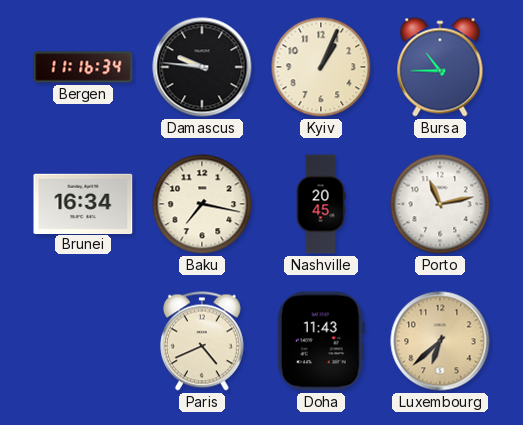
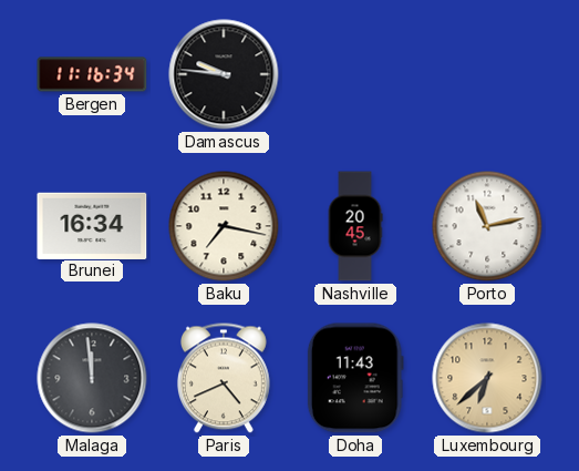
Kyiv: 1:04 -> none
Bursa: 10:45 -> none
Malaga: none -> 11:59
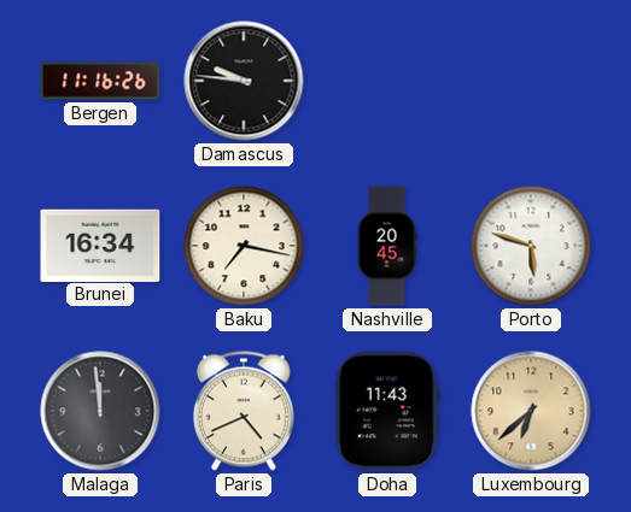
Bergen: 11:16:34 -> 11:16:26
Porto: 11:13 -> 5:48
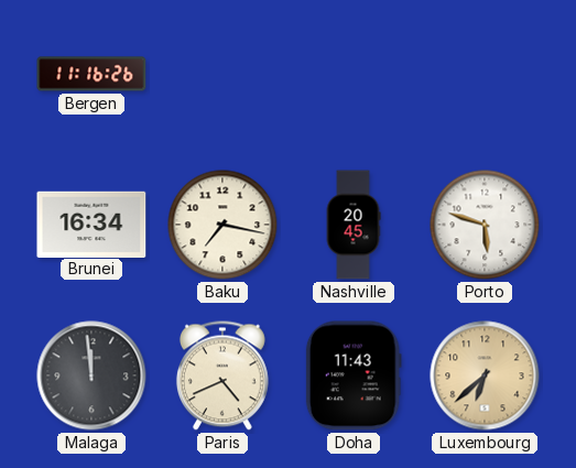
Damascus: 9:46 -> none
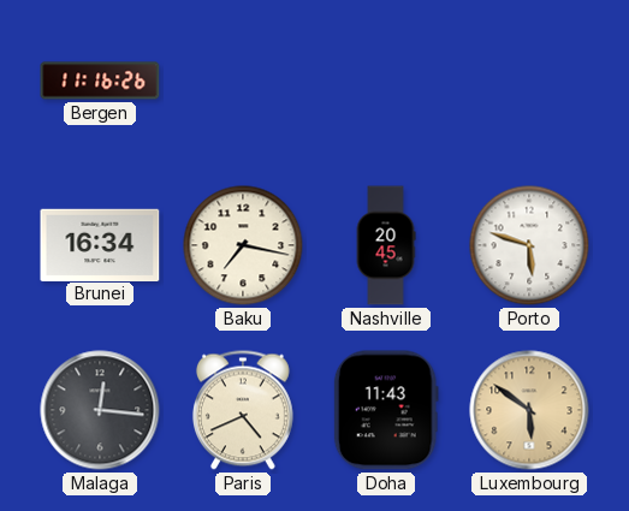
Malaga: 11:59 -> 12:16
Luxembourg: 6:38 -> 5:51
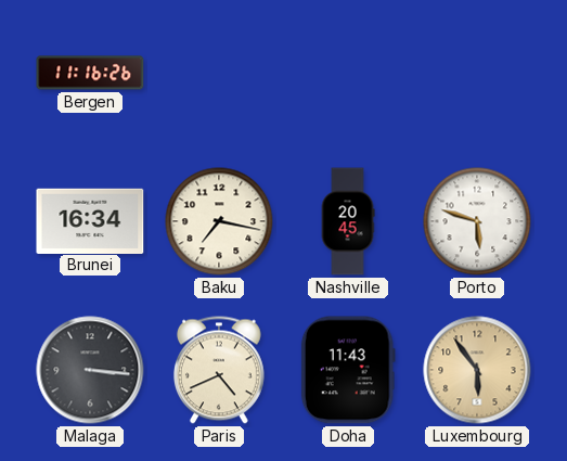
Malaga: 12:16 -> 3:16
Luxembourg: 5:51 -> 5:54
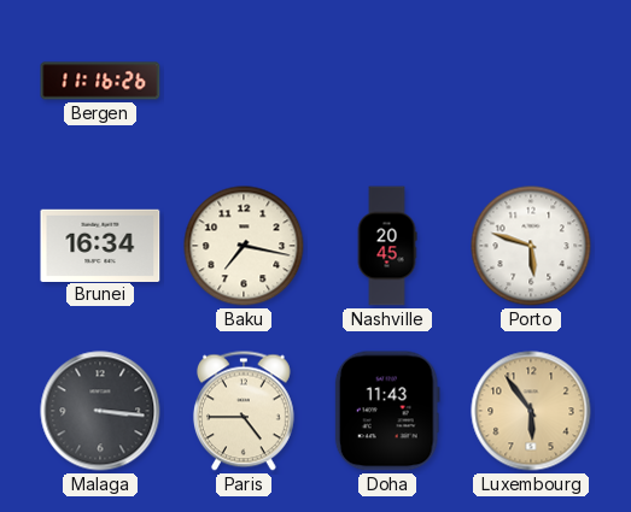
Paris: 4:41 -> 4:45
